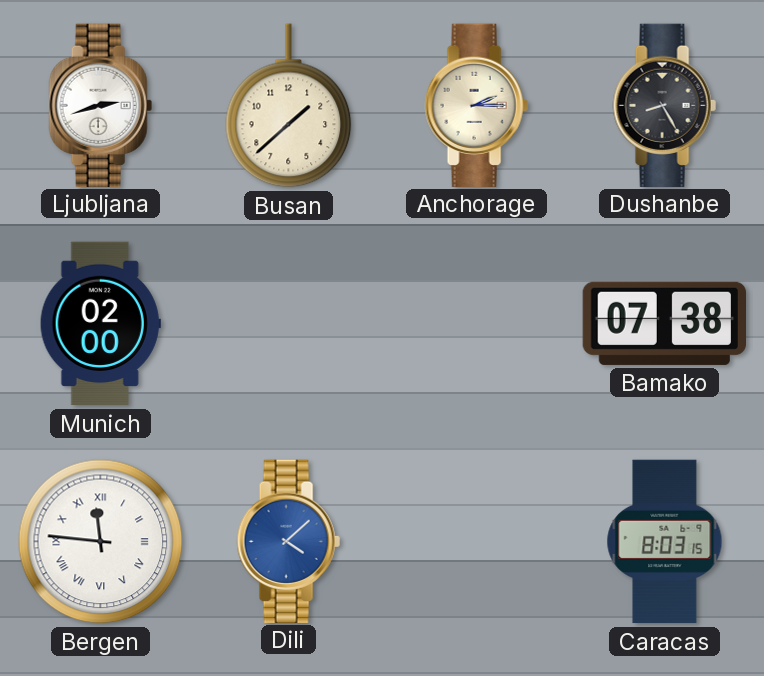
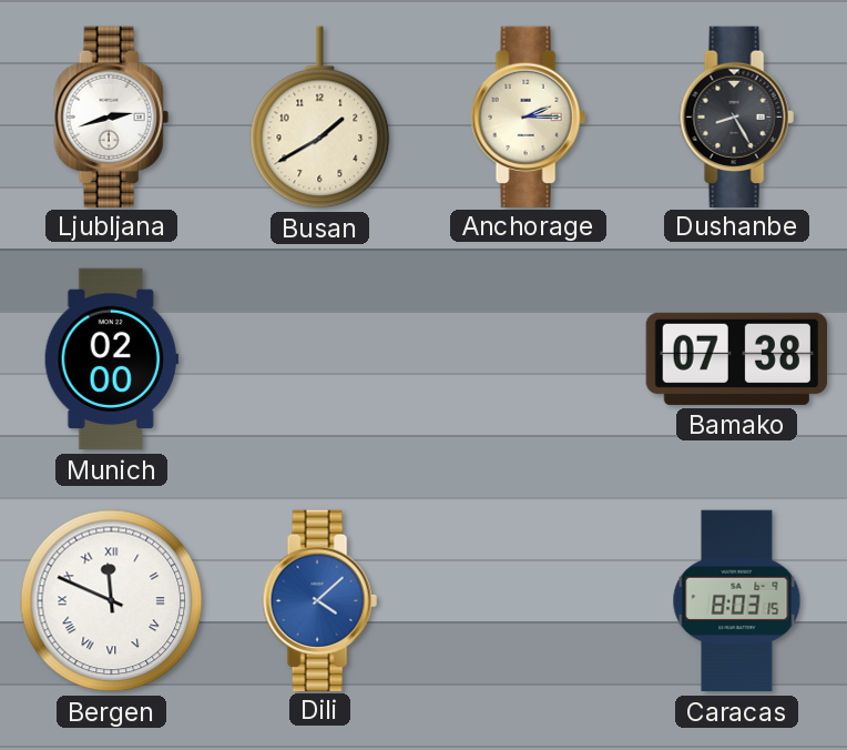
Busan: 1:38 -> 1:40
Bergen: 11:46 -> 11:49
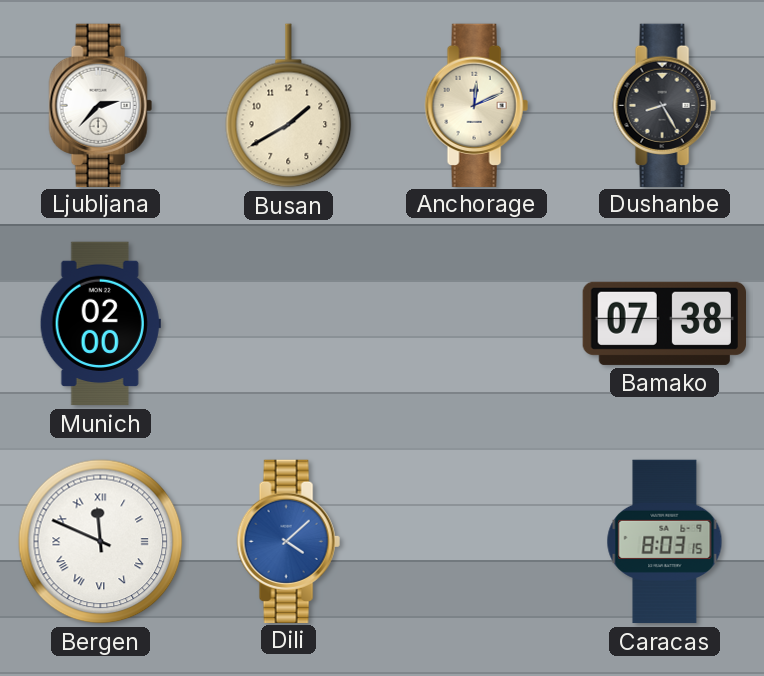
Ljubljana: 2:42 -> 2:37
Anchorage: 2:15 -> 12:11
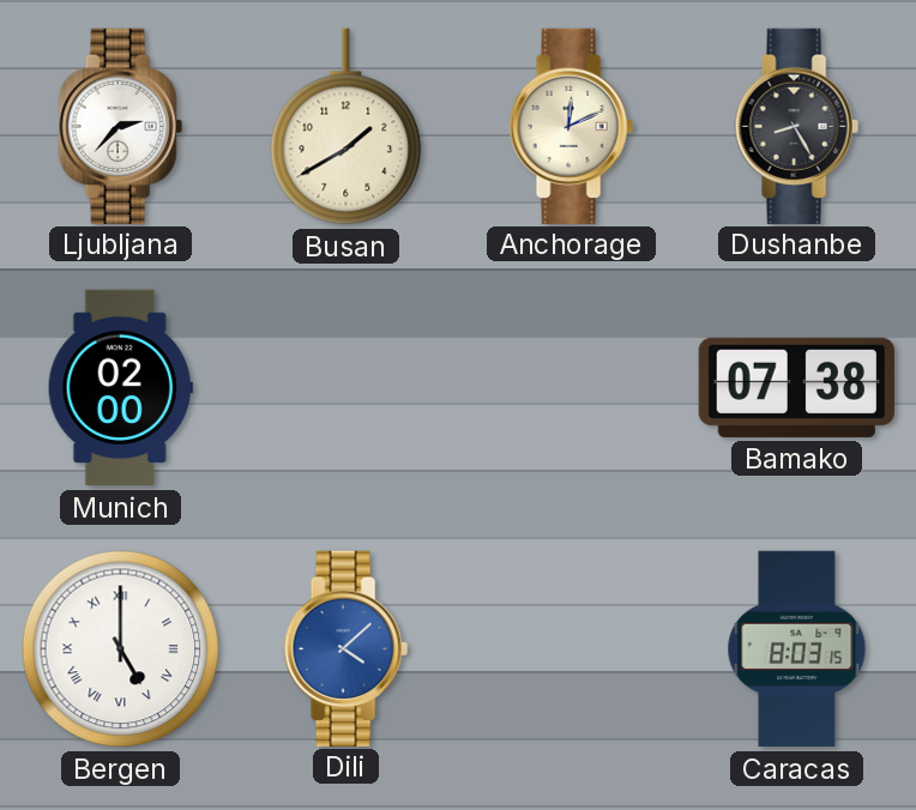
Bergen: 11:49 -> 5:00
